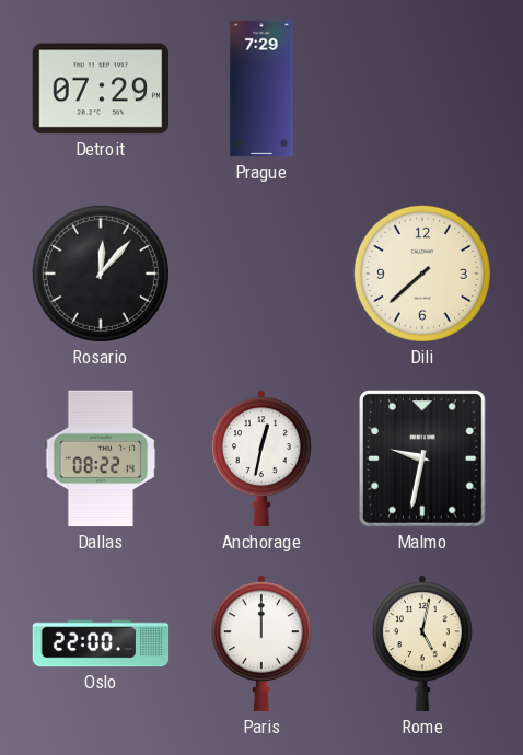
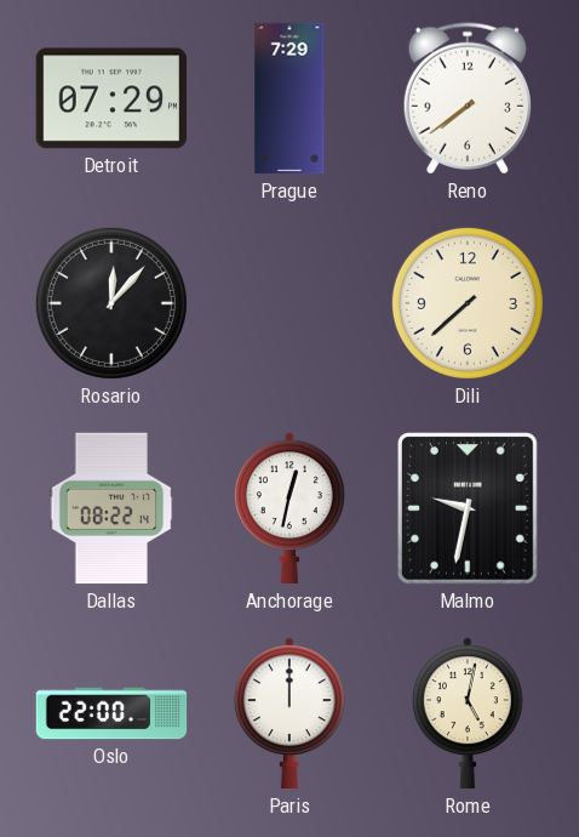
Reno: none -> 7:39
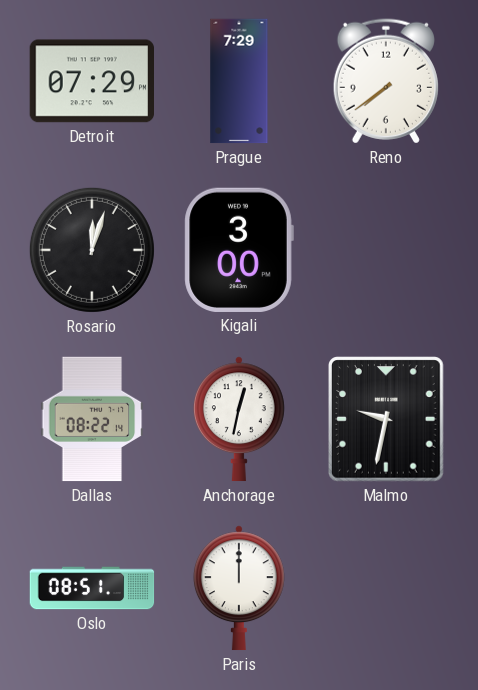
Rosario: 12:07 -> 12:03
Kigali: none -> 3:00
Dili: 7:38 -> none
Oslo: 22:00 -> 08:51
Rome: 5:02 -> none
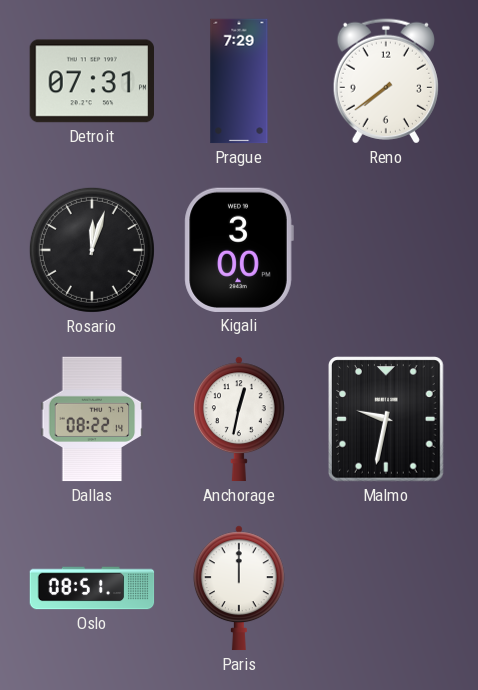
Detroit: 07:29 -> 07:31
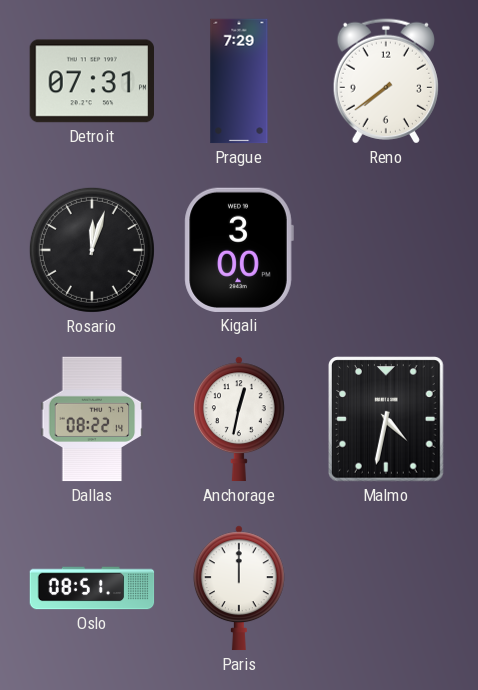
Malmo: 9:32 -> 4:32
